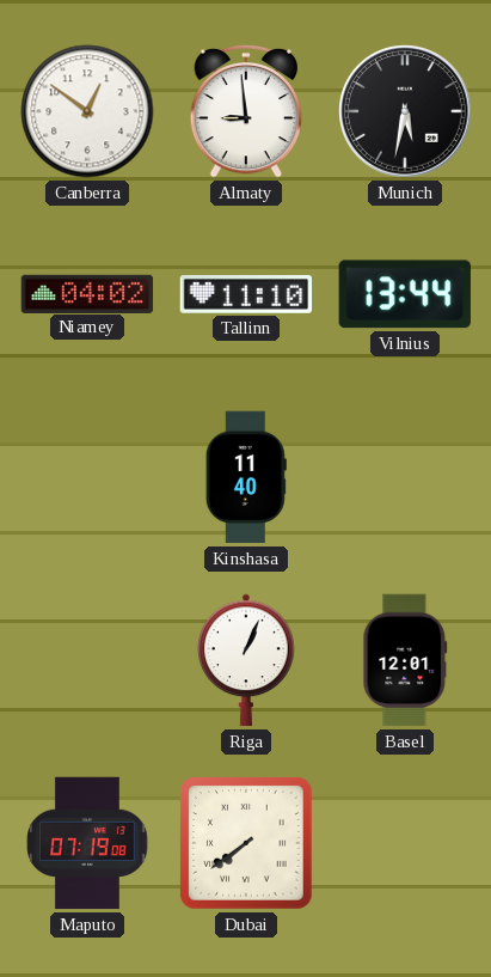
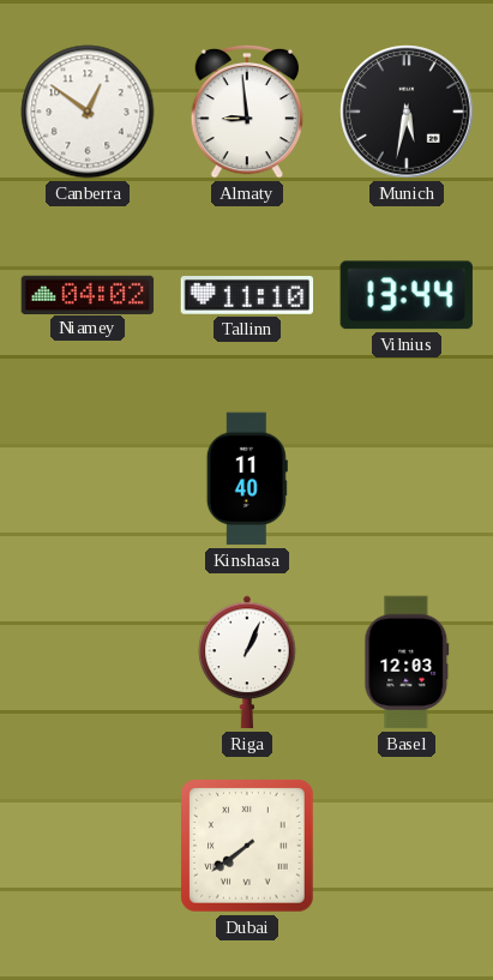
Basel: 12:01 -> 12:03
Maputo: 07:19 -> none
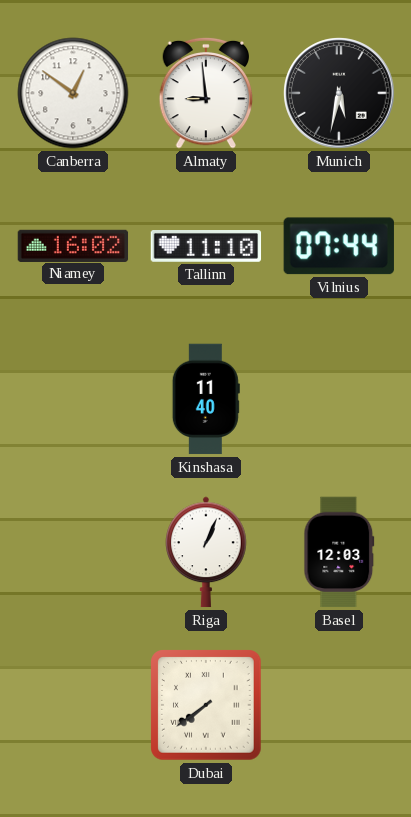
Niamey: 04:02 -> 16:02
Vilnius: 13:44 -> 07:44
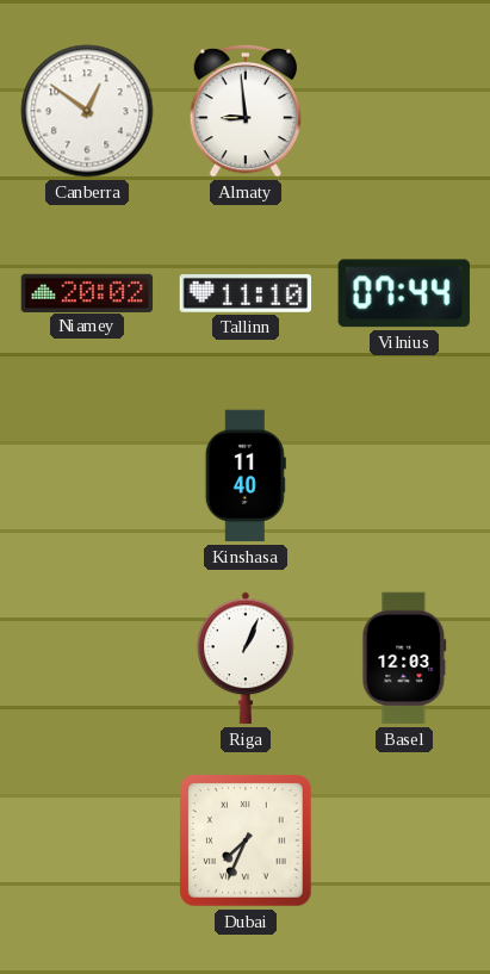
Munich: 5:32 -> none
Niamey: 16:02 -> 20:02
Dubai: 7:39 -> 7:34
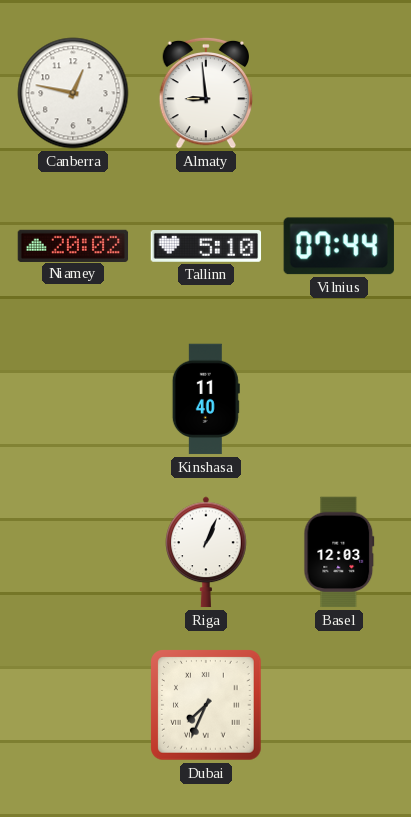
Canberra: 12:51 -> 12:47
Tallinn: 11:10 -> 5:10
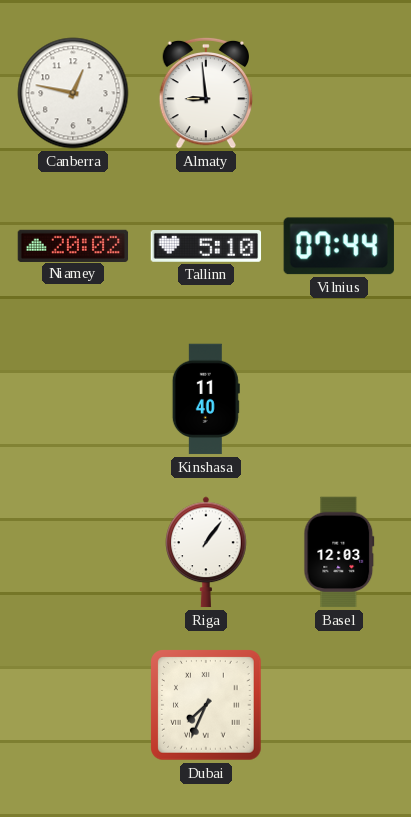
Riga: 1:04 -> 1:06
